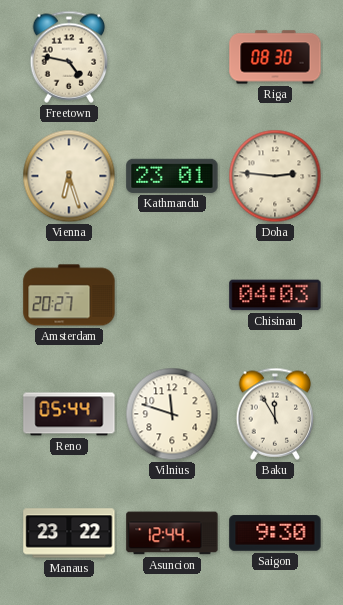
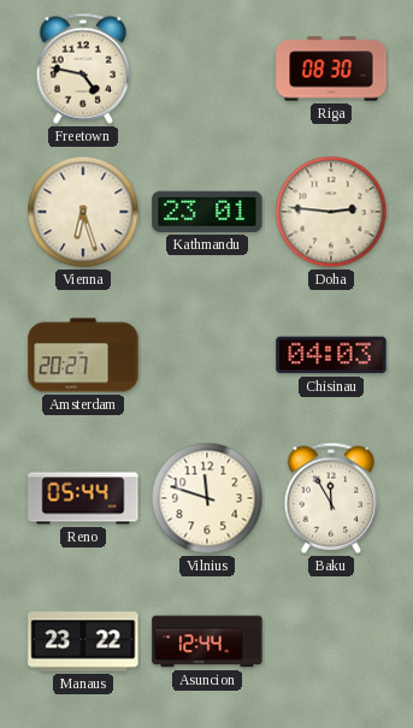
Saigon: 9:30 -> none
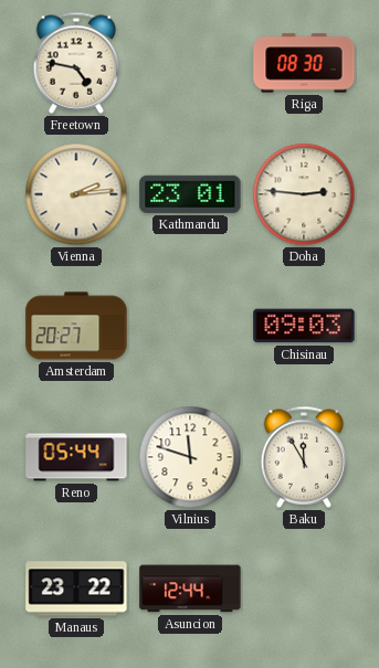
Vienna: 6:27 -> 2:14
Chisinau: 04:03 -> 09:03
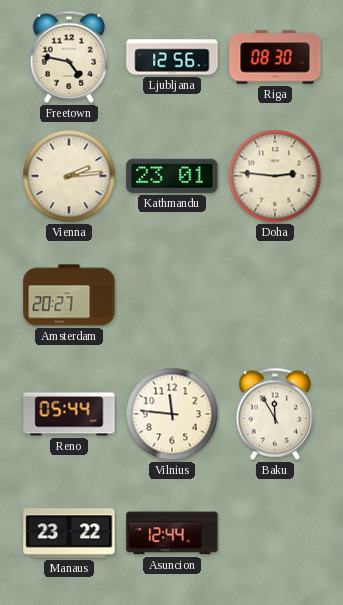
Ljubljana: none -> 12:56
Chisinau: 09:03 -> none
Vilnius: 11:48 -> 11:46
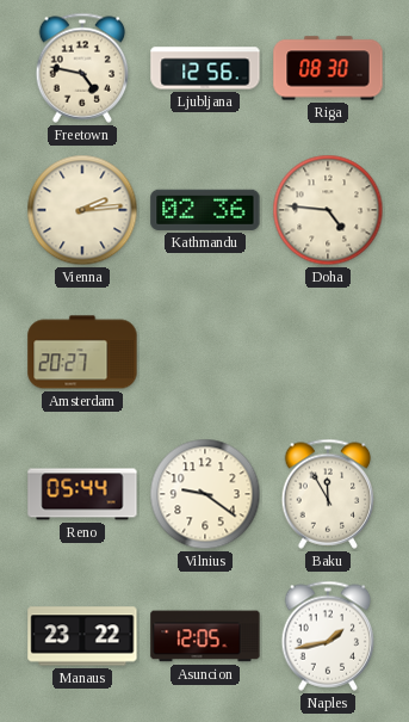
Kathmandu: 23:01 -> 02:36
Doha: 2:46 -> 4:46
Vilnius: 11:46 -> 9:21
Asuncion: 12:44 -> 12:05
Naples: none -> 1:43
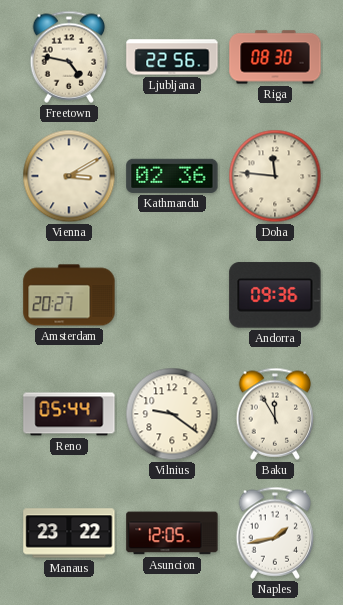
Ljubljana: 12:56 -> 22:56
Vienna: 2:14 -> 3:10
Doha: 4:46 -> 11:46
Andorra: none -> 09:36
